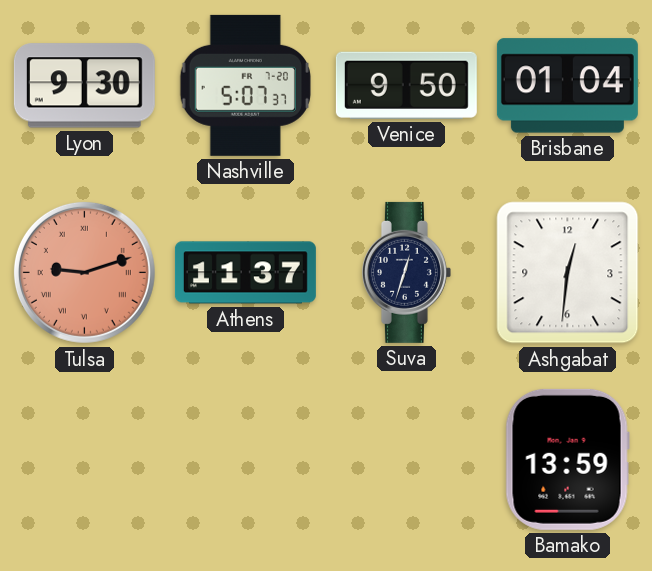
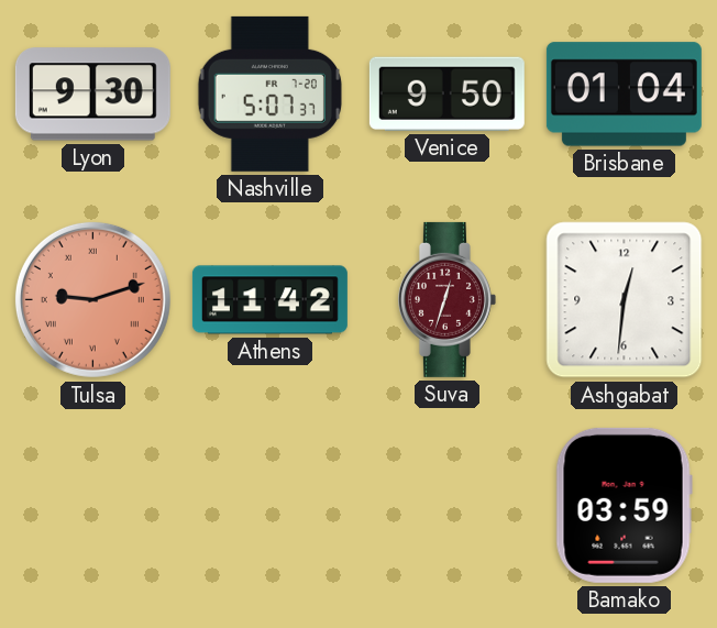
Athens: 11:37 -> 11:42
Suva dial: navy -> burgundy
Bamako: 13:59 -> 03:59
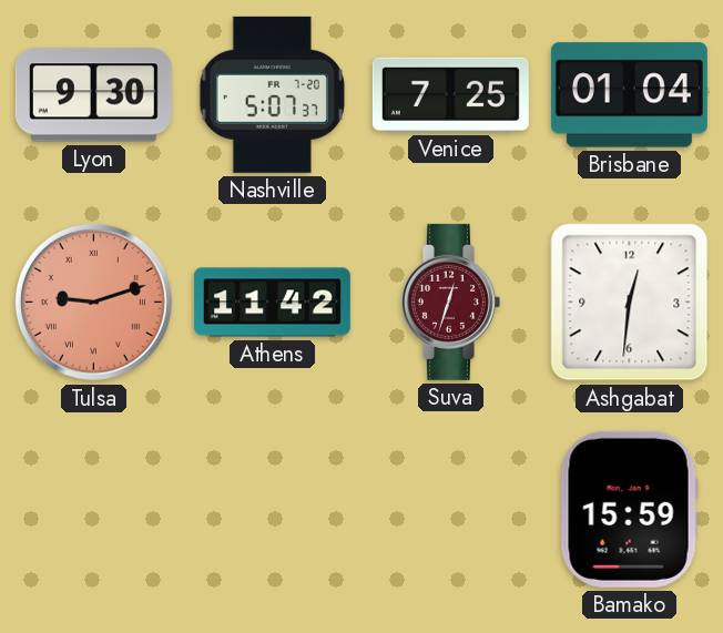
Venice: 9:50 -> 7:25
Bamako: 03:59 -> 15:59
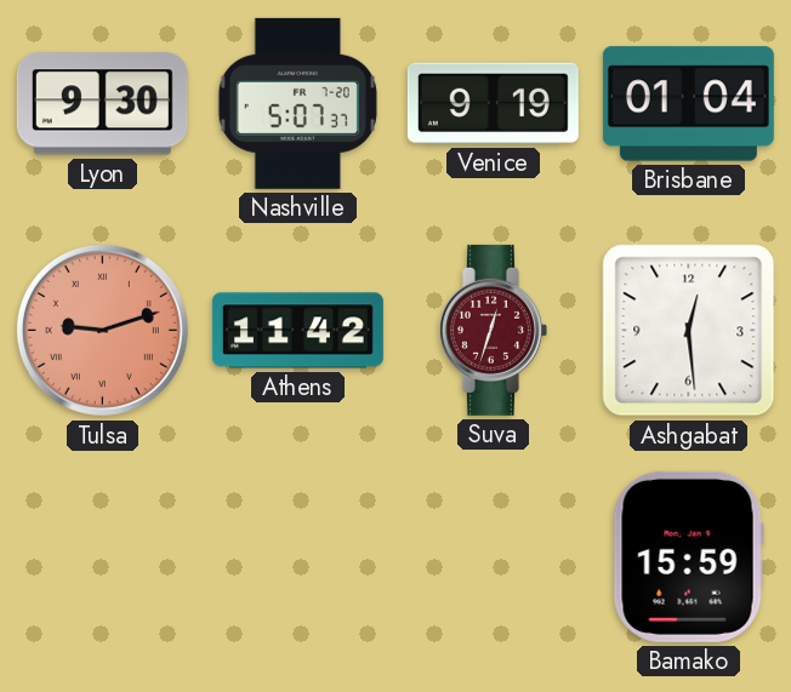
Venice: 7:25 -> 9:19
Ashgabat: 12:31 -> 12:29
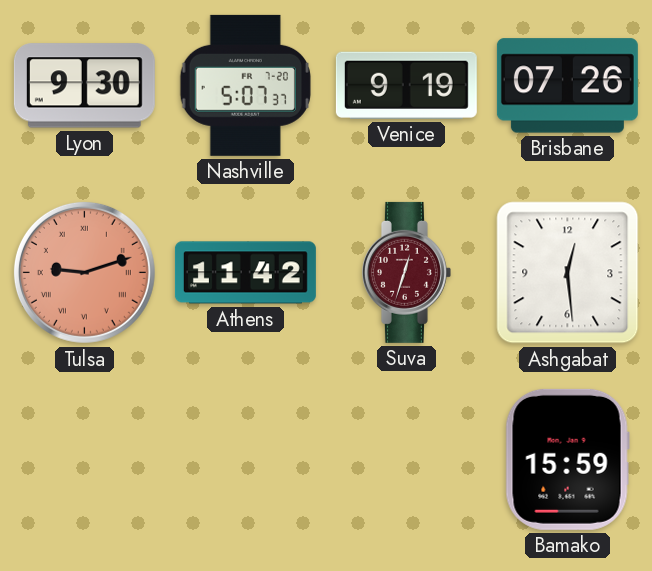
Brisbane: 01:04 -> 07:26
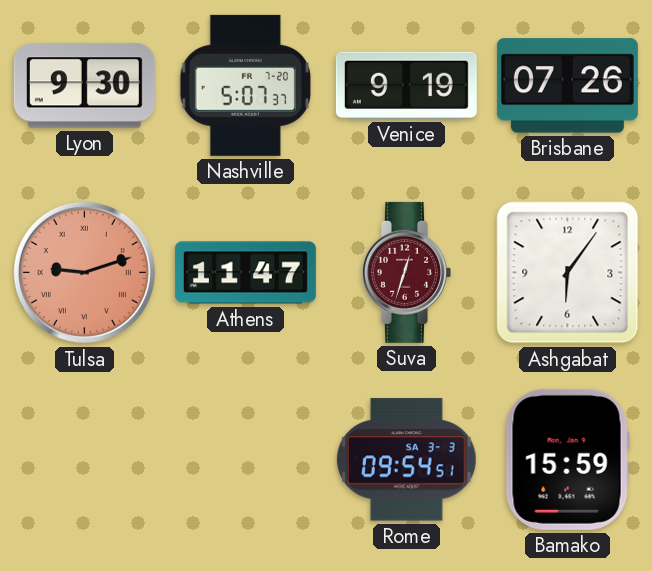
Athens: 11:42 -> 11:47
Ashgabat: 12:29 -> 6:06
Rome: none -> 09:54
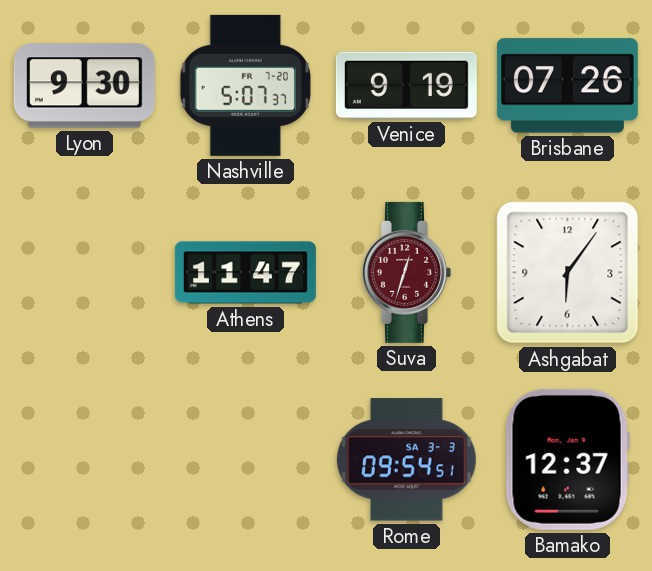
Tulsa: 9:12 -> none
Bamako: 15:59 -> 12:37
